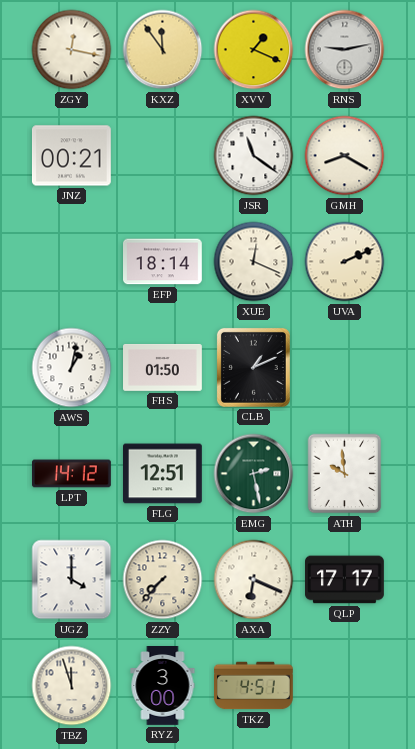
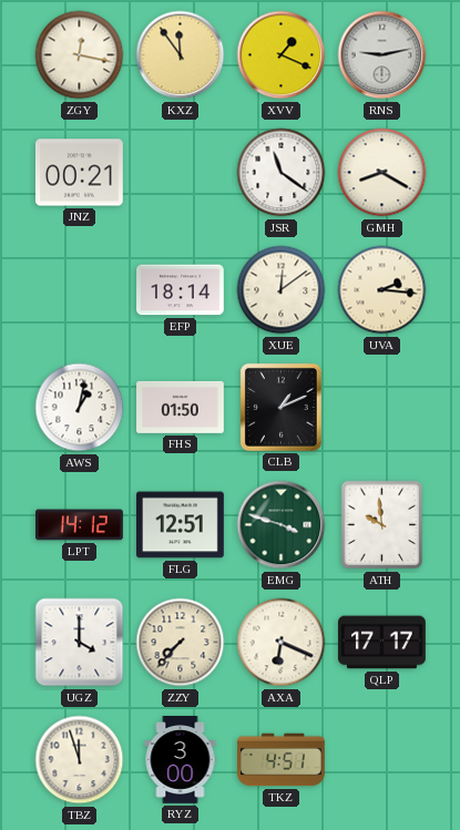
XUE: 12:19 -> 12:09
UVA: 2:11 -> 2:16
EMG: 2:28 -> 3:48
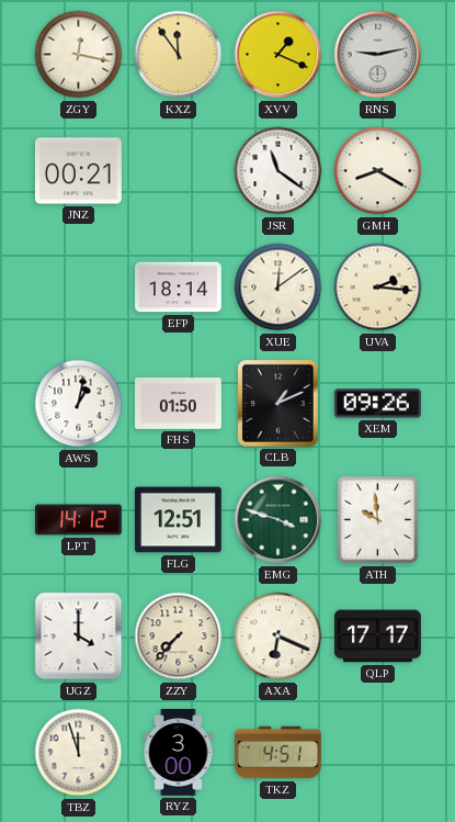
XEM: none -> 09:26
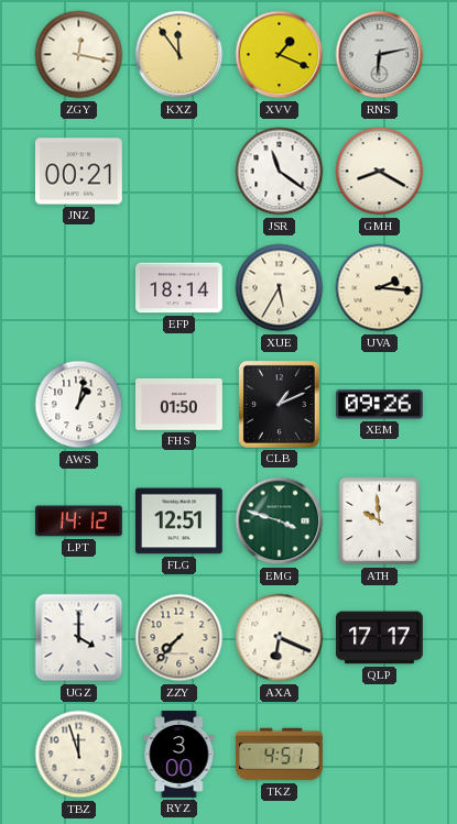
RNS: 9:13 -> 6:13
XUE: 12:09 -> 5:35
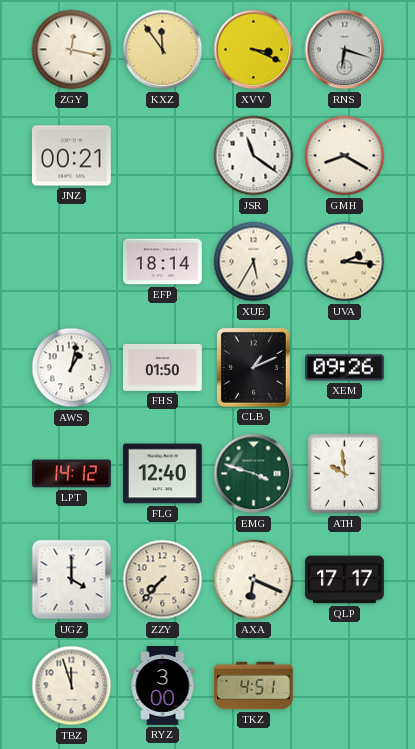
XVV: 1:19 -> 3:19
RNS: 6:13 -> 6:18
FLG: 12:51 -> 12:40
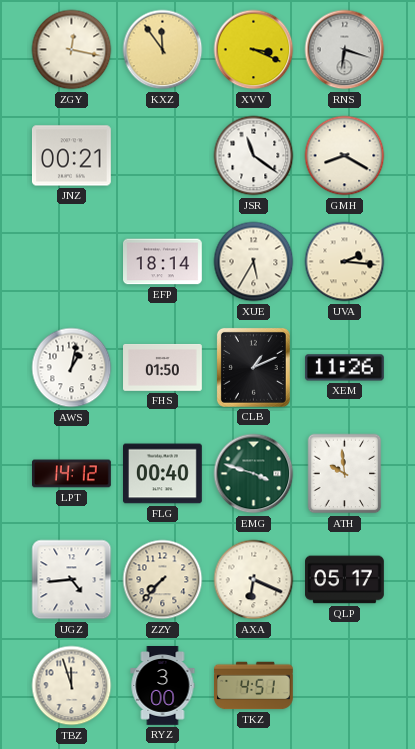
XEM: 09:26 -> 11:26
FLG: 12:40 -> 00:40
UGZ: 4:00 -> 4:44
QLP: 17:17 -> 05:17
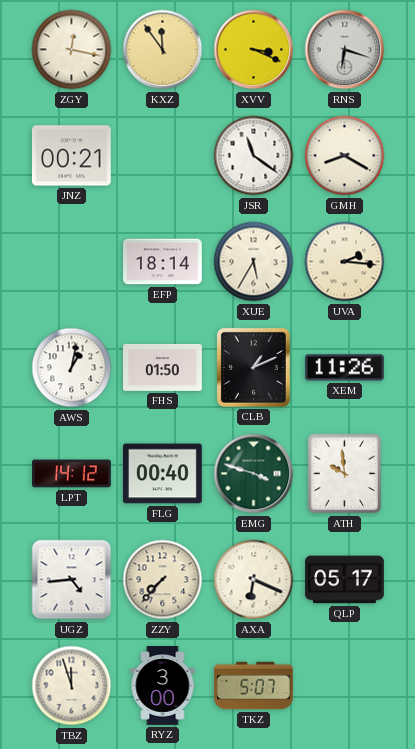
TKZ: 4:51 -> 5:07
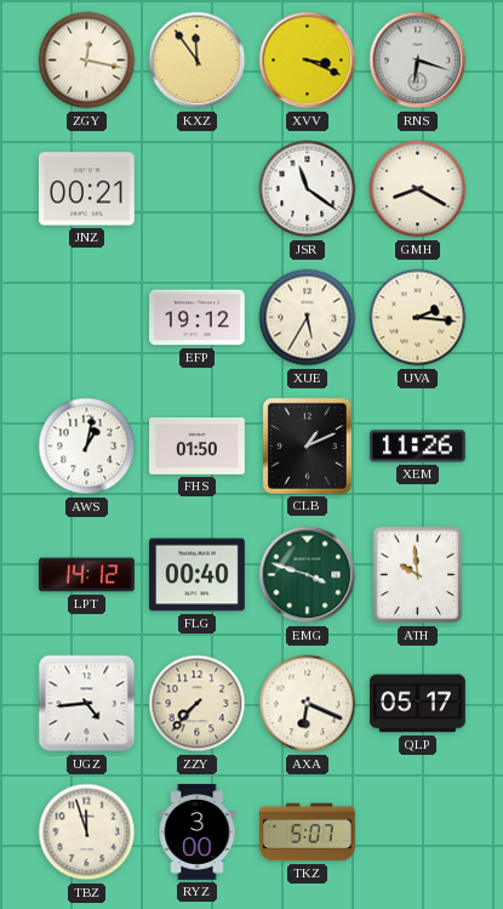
EFP: 18:14 -> 19:12
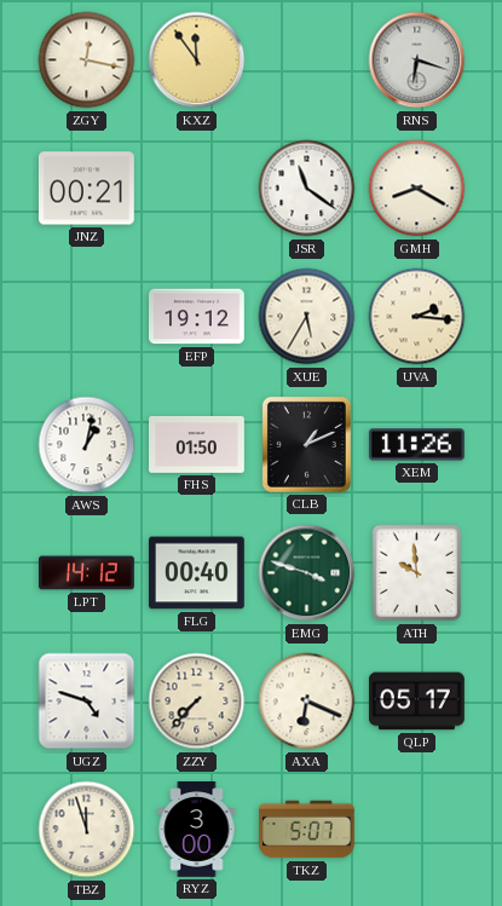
XVV: 3:19 -> none
UGZ: 4:44 -> 4:48
